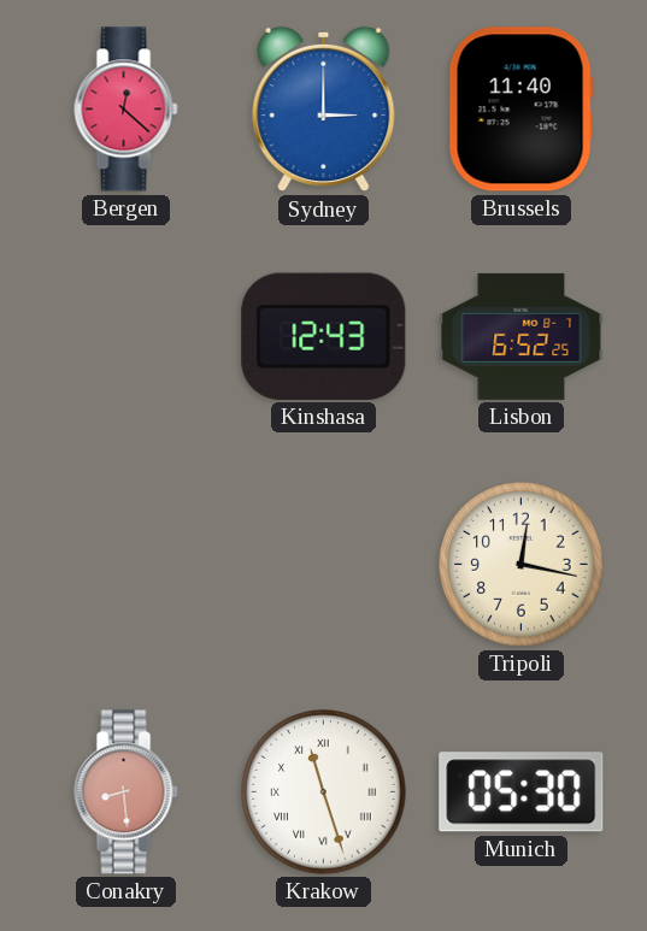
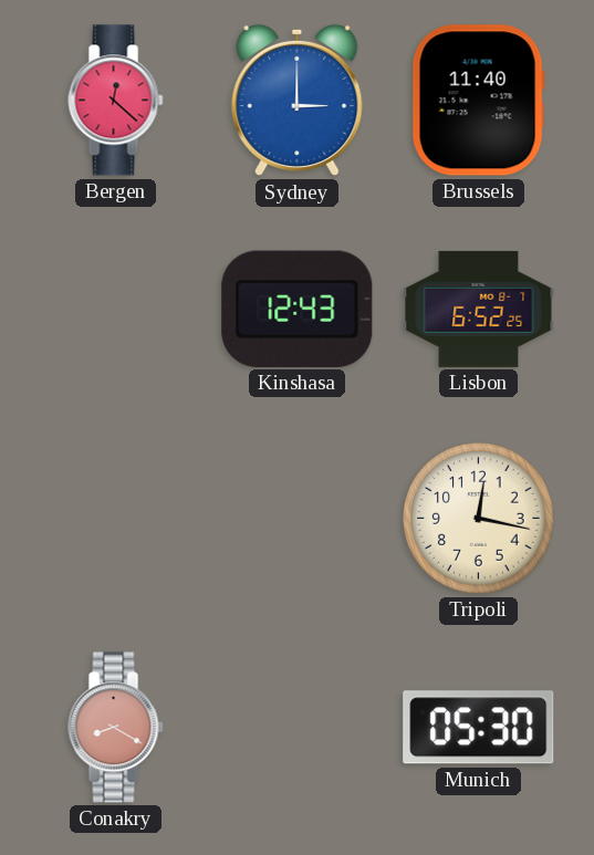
Conakry: 8:29 -> 8:20
Krakow: 11:27 -> none
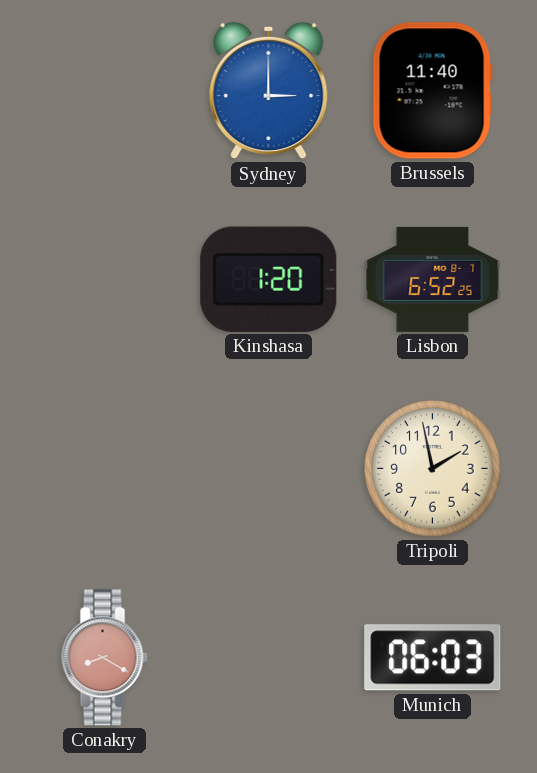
Bergen: 12:22 -> none
Kinshasa: 12:43 -> 1:20
Tripoli: 12:17 -> 1:58
Munich: 05:30 -> 06:03
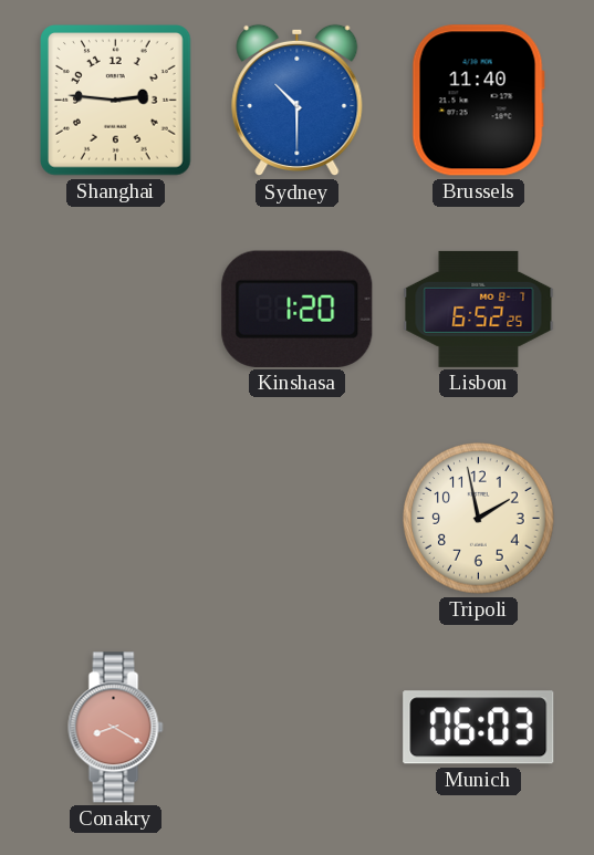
Shanghai: none -> 2:46
Sydney: 3:00 -> 10:30
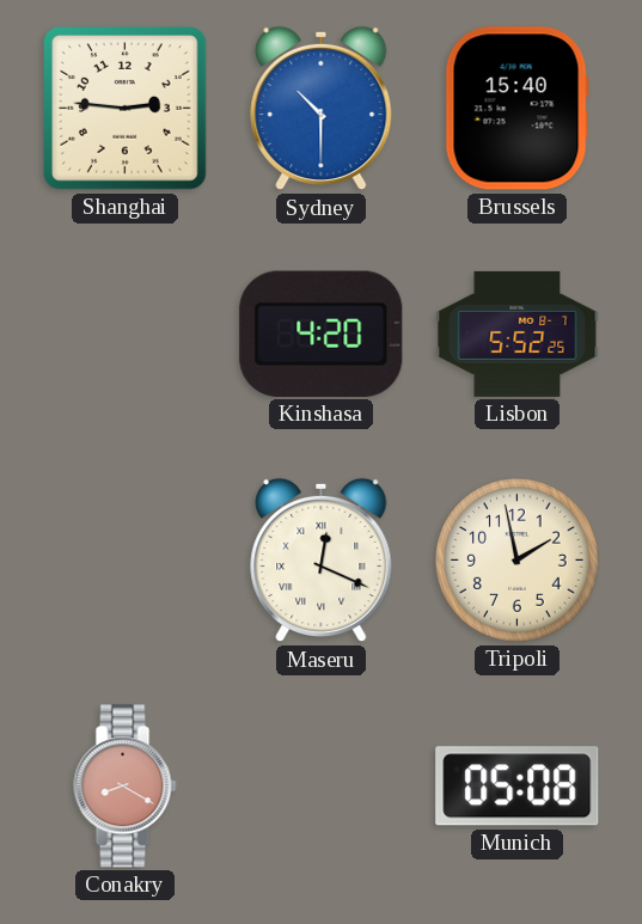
Brussels: 11:40 -> 15:40
Kinshasa: 1:20 -> 4:20
Lisbon: 6:52 -> 5:52
Maseru: none -> 12:19
Munich: 06:03 -> 05:08
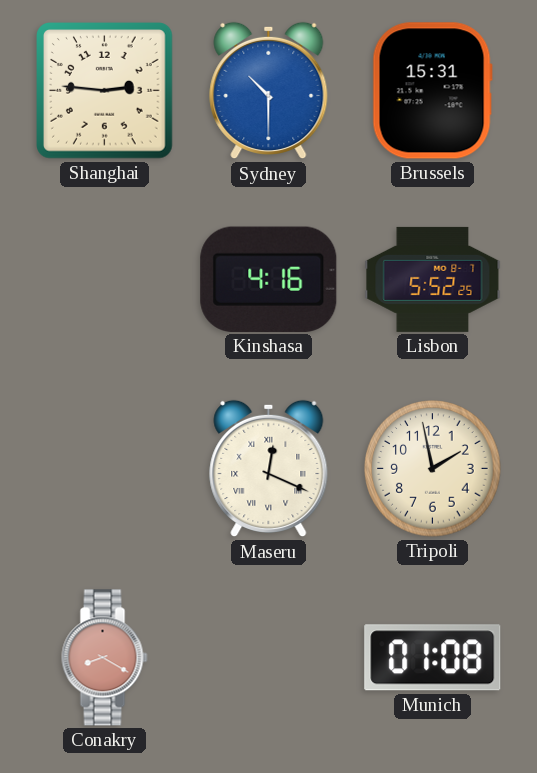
Brussels: 15:40 -> 15:31
Kinshasa: 4:20 -> 4:16
Munich: 05:08 -> 01:08
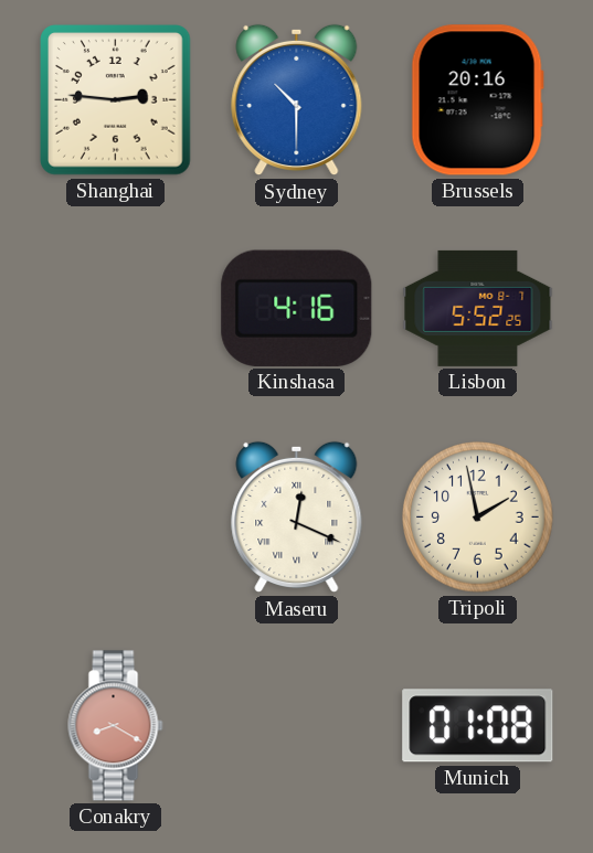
Brussels: 15:31 -> 20:16
